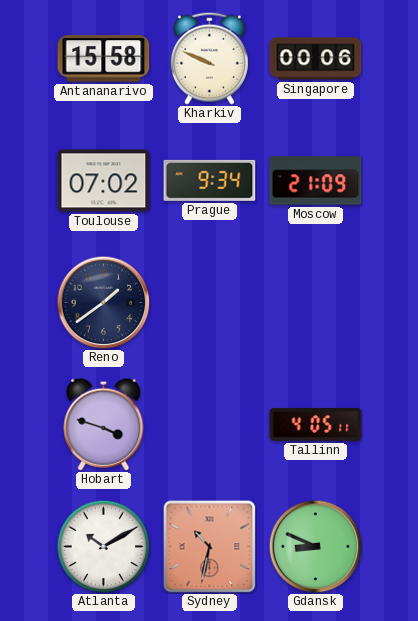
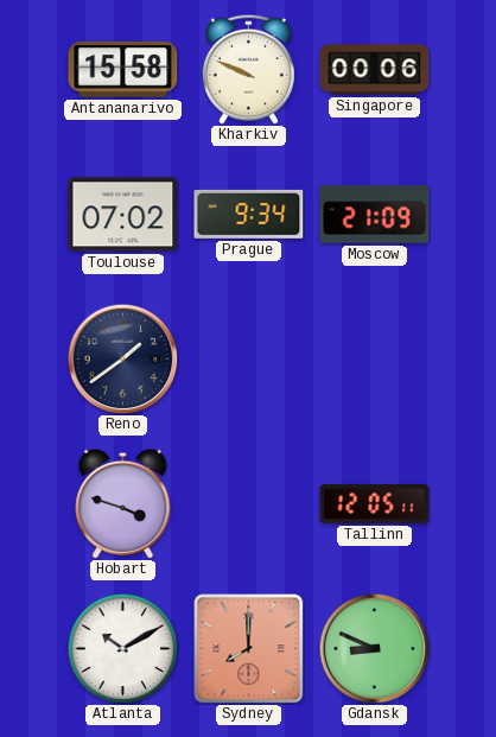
Tallinn: 4:05 -> 12:05
Sydney: 10:32 -> 8:00
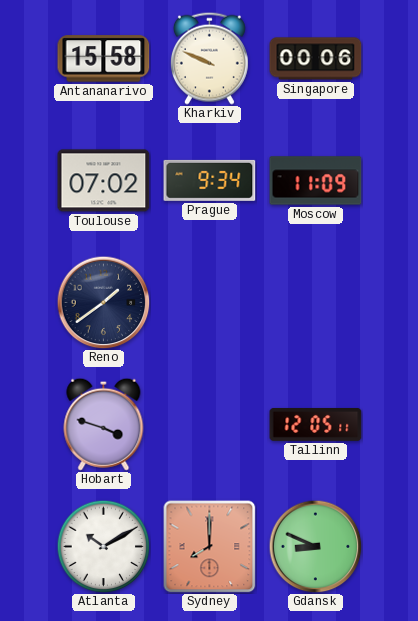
Moscow: 21:09 -> 11:09
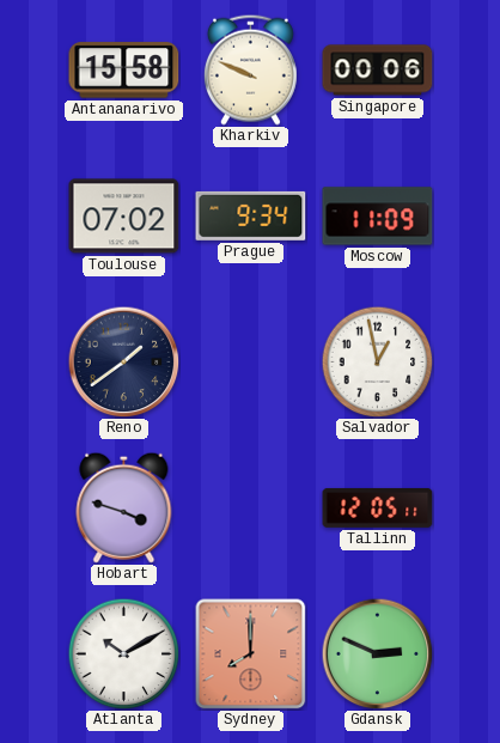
Salvador: none -> 12:58
Gdansk: 8:49 -> 2:49
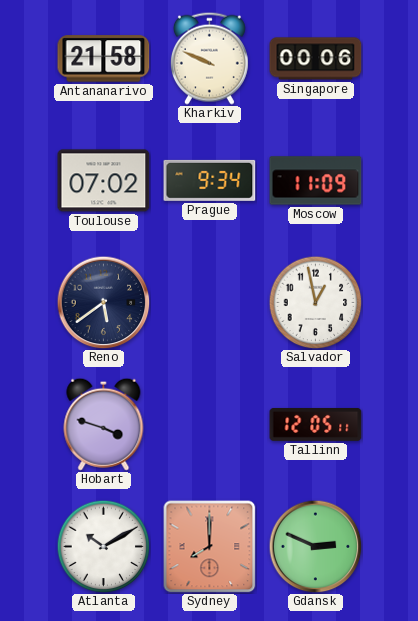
Antananarivo: 15:58 -> 21:58
Reno: 1:39 -> 5:39
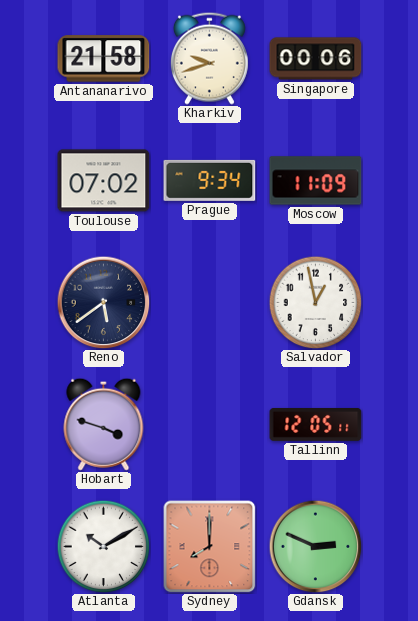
Kharkiv: 9:49 -> 9:42
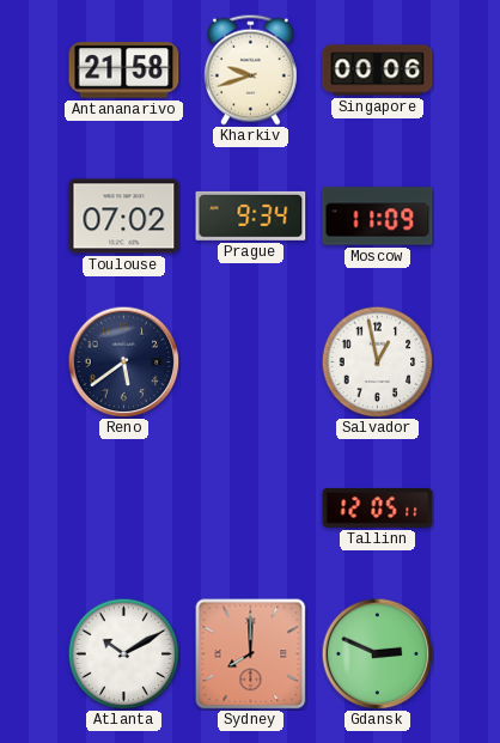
Hobart: 3:48 -> none
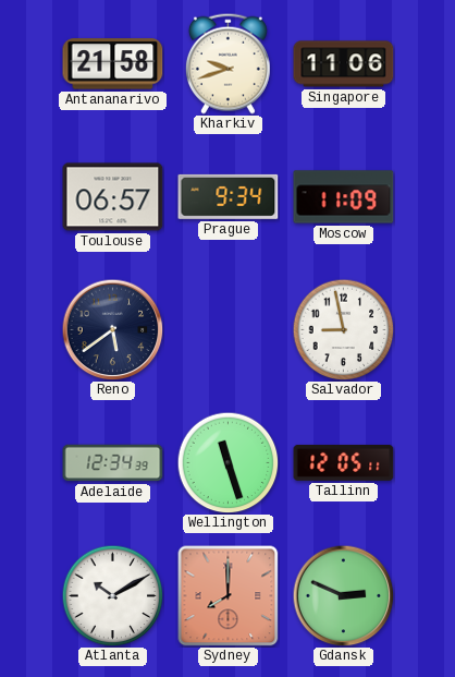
Singapore: 00:06 -> 11:06
Toulouse: 07:02 -> 06:57
Salvador: 12:58 -> 8:58
Adelaide: none -> 12:34
Wellington: none -> 11:27
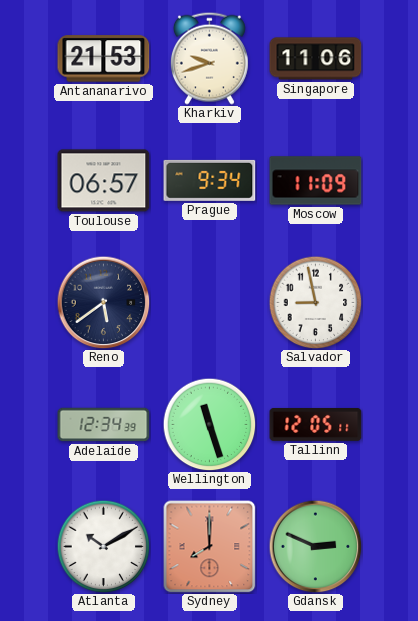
Antananarivo: 21:58 -> 21:53
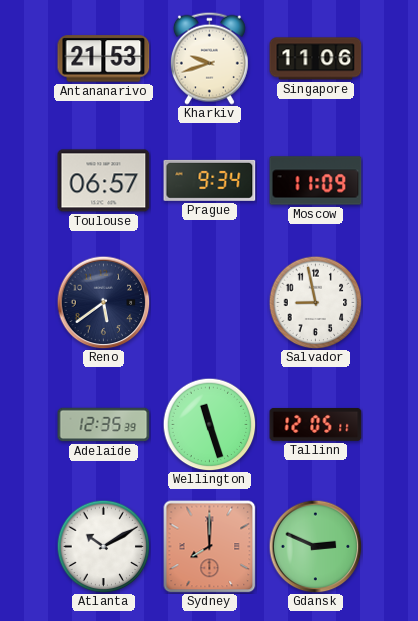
Adelaide: 12:34 -> 12:35
